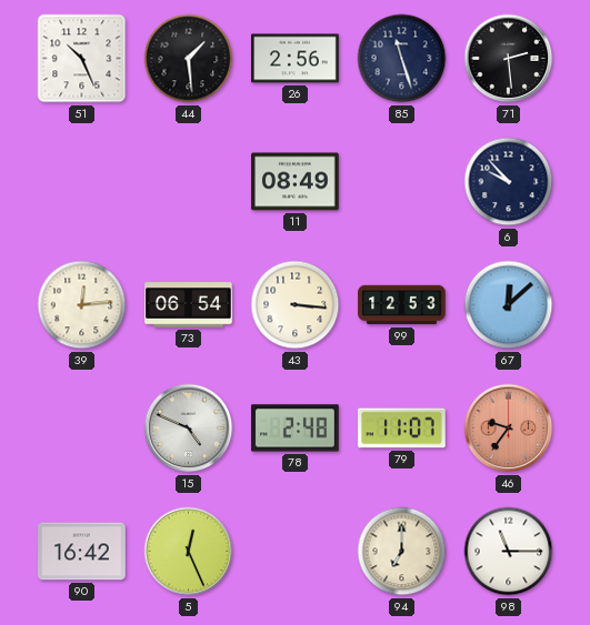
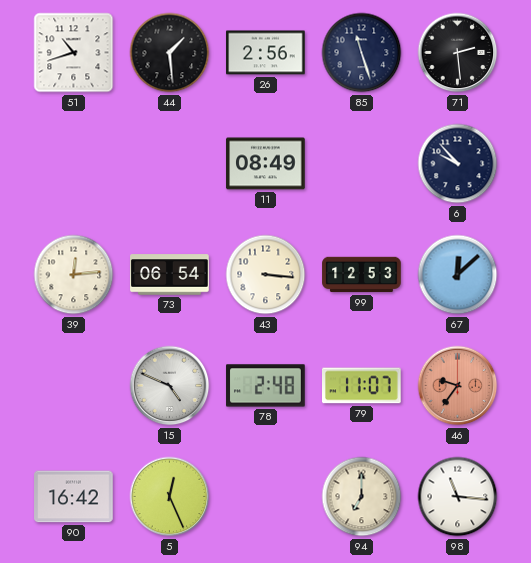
51: 10:26 -> 10:42
98: 11:15 -> 11:16
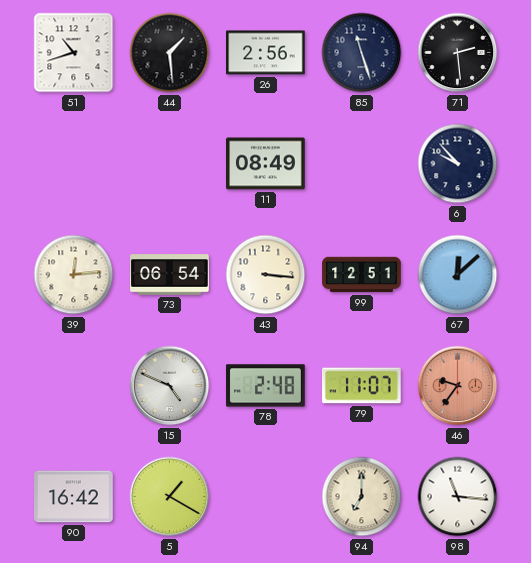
99: 12:53 -> 12:51
5: 12:26 -> 1:20
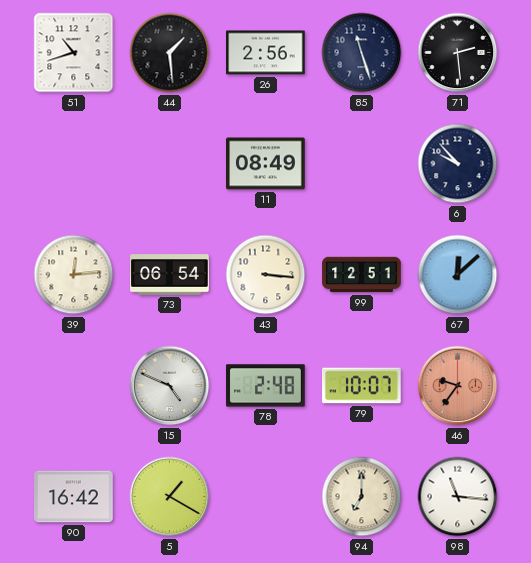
79: 11:07 -> 10:07
